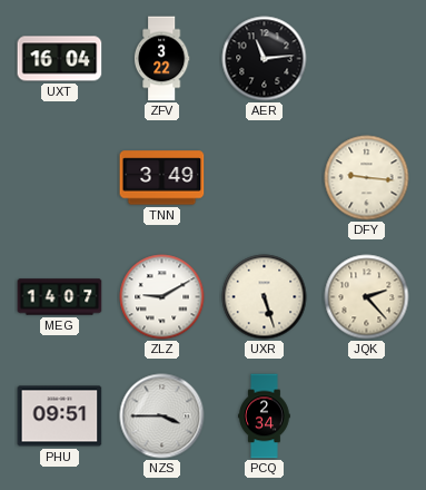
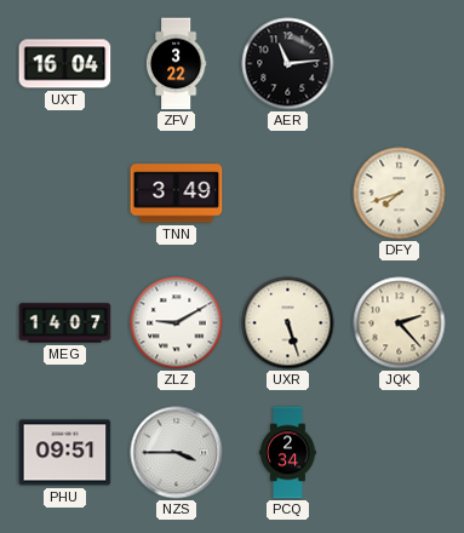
DFY: 9:16 -> 7:42
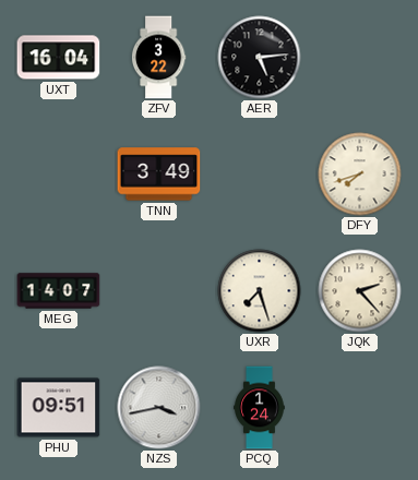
AER: 11:14 -> 5:14
ZLZ: 9:10 -> none
UXR: 5:27 -> 7:27
NZS: 3:45 -> 3:43
PCQ: 2:34 -> 1:24
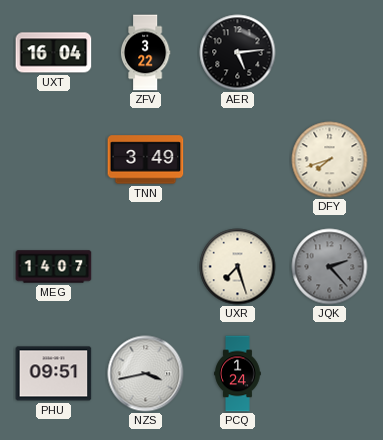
JQK dial: cream -> grey
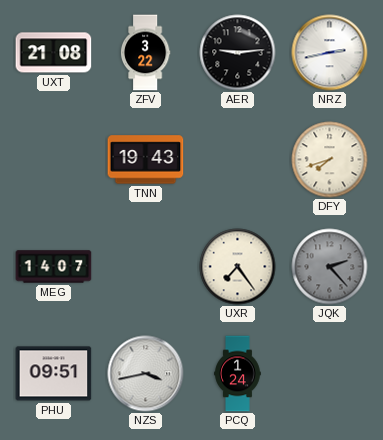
UXT: 16:04 -> 21:08
AER: 5:14 -> 9:14
NRZ: none -> 2:43
TNN: 3:49 -> 19:43
UXR: 7:27 -> 7:24
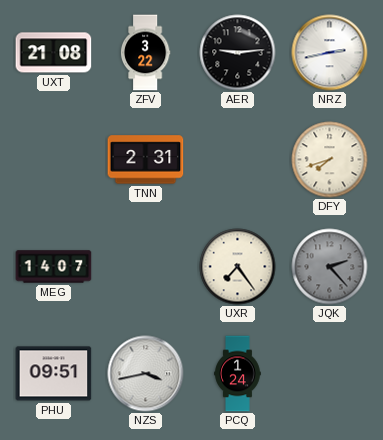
TNN: 19:43 -> 2:31
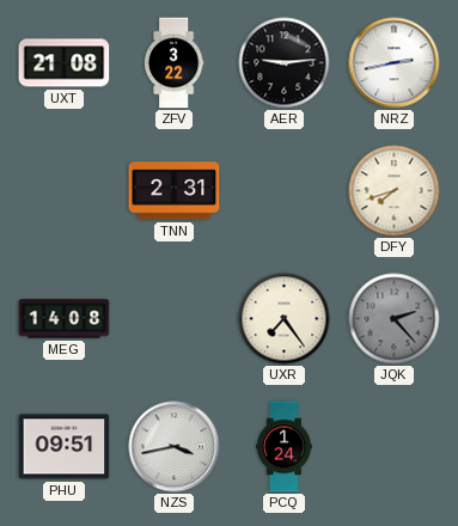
MEG: 14:07 -> 14:08
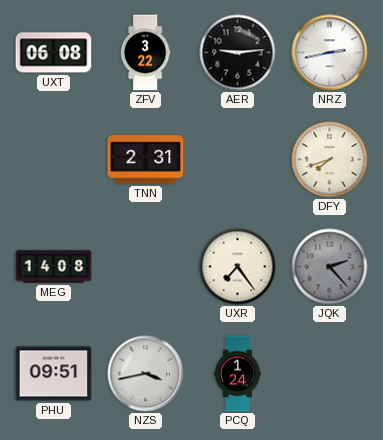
UXT: 21:08 -> 06:08
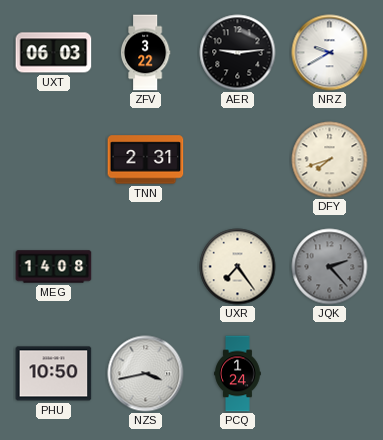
UXT: 06:08 -> 06:03
NRZ: 2:43 -> 9:40
PHU: 09:51 -> 10:50
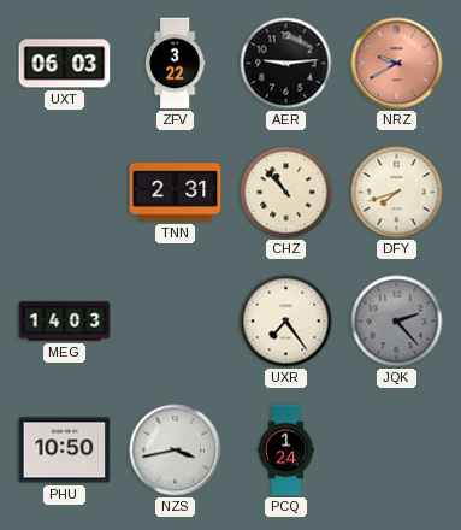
NRZ dial: white -> salmon
CHZ: none -> 10:53
MEG: 14:08 -> 14:03
